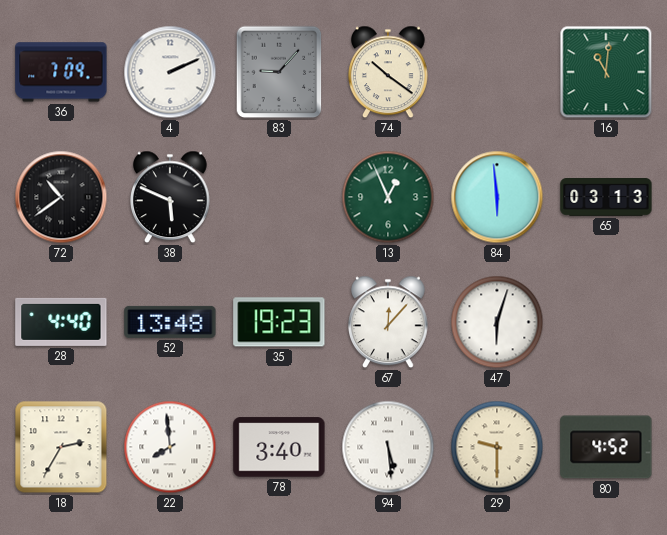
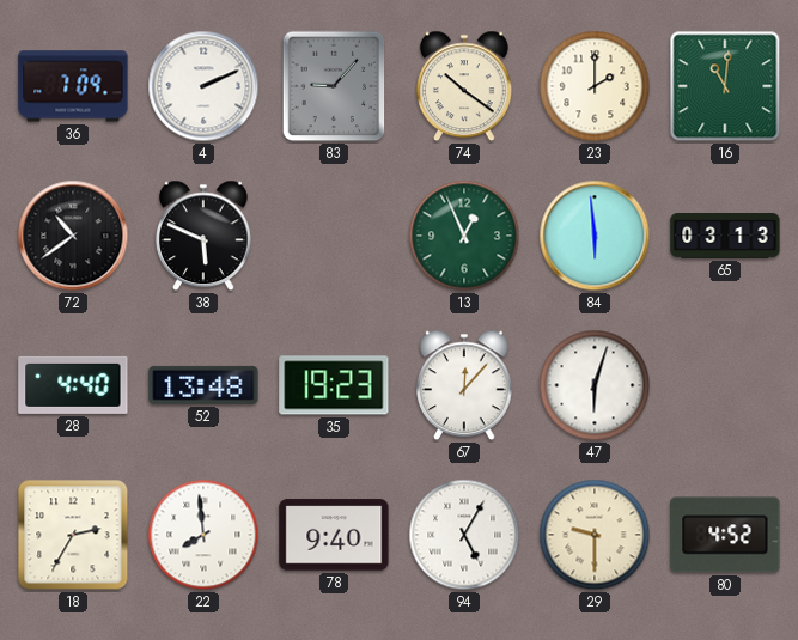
23: none -> 2:00
78: 3:40 -> 9:40
94: 5:29 -> 5:05
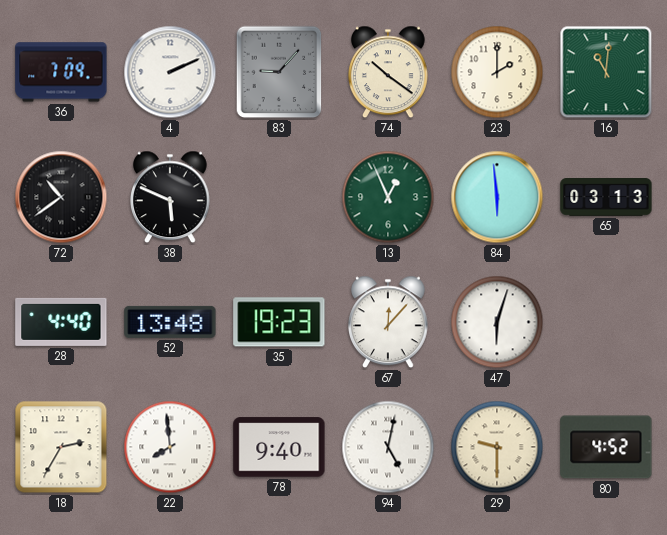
94: 5:05 -> 5:02
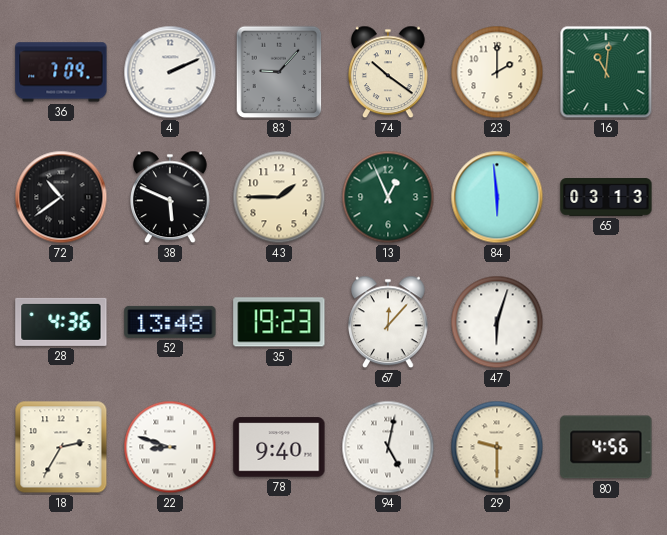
43: none -> 1:45
28: 4:40 -> 4:36
22: 7:59 -> 8:48
80: 4:52 -> 4:56
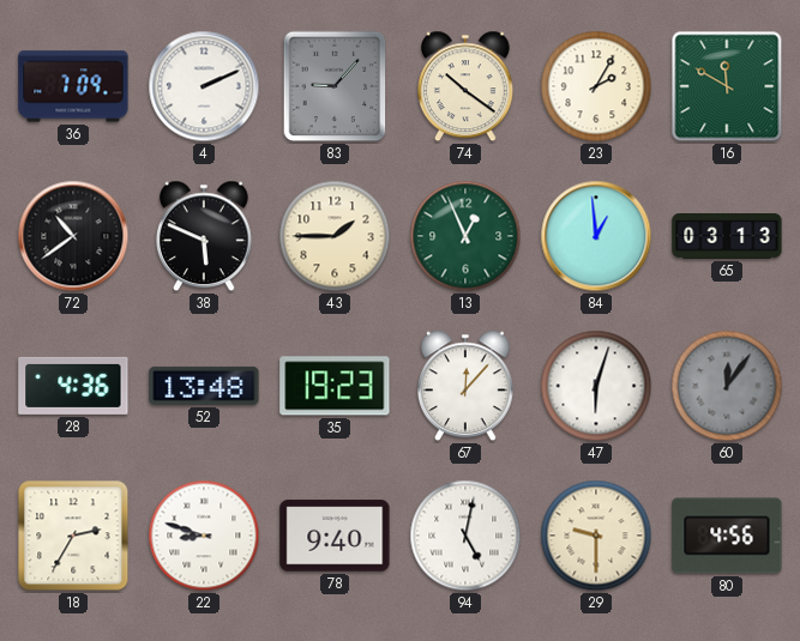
23: 2:00 -> 2:05
16: 11:01 -> 11:50
84: 5:59 -> 12:59
60: none -> 12:06
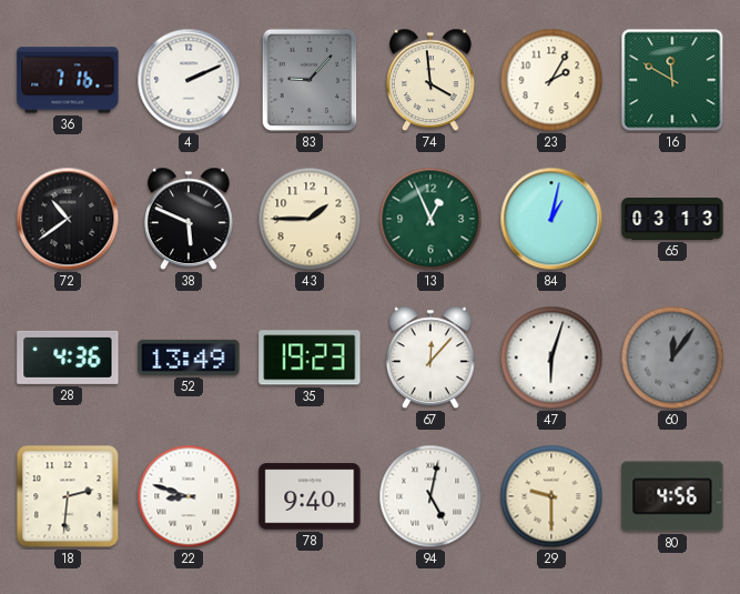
36: 7:09 -> 7:16
74: 10:21 -> 3:59
84: 12:59 -> 1:02
52: 13:48 -> 13:49
18: 2:35 -> 2:31
